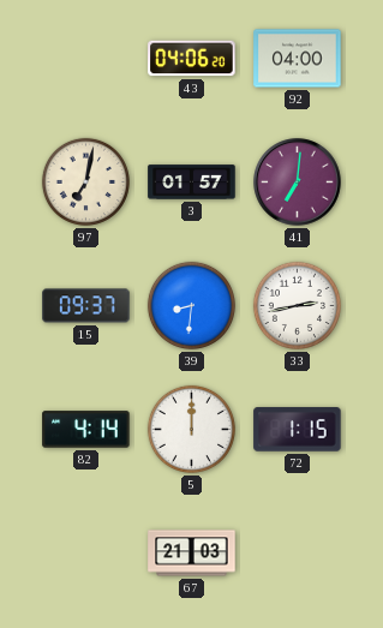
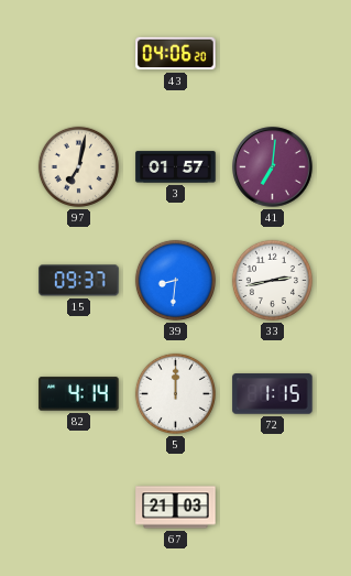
92: 04:00 -> none
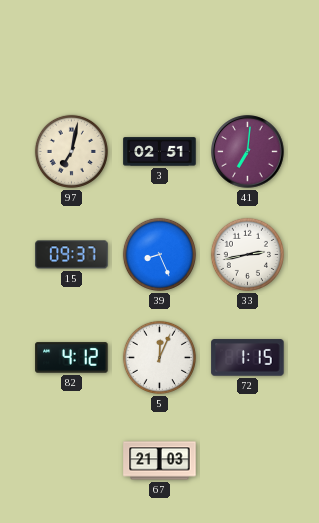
43: 04:06 -> none
3: 01:57 -> 02:51
39: 8:31 -> 8:26
82: 4:14 -> 4:12
5: 12:00 -> 12:04
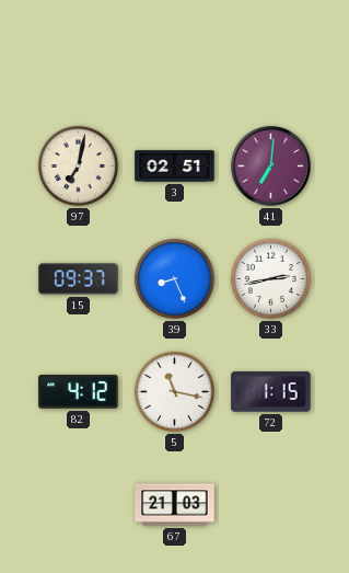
5: 12:04 -> 11:17
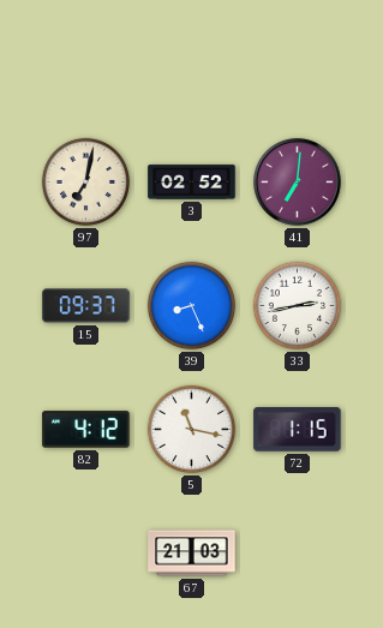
3: 02:51 -> 02:52
